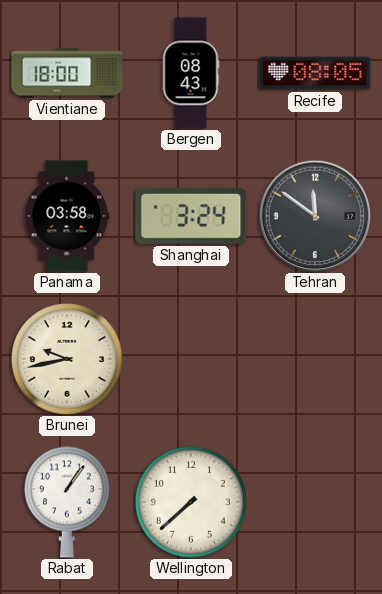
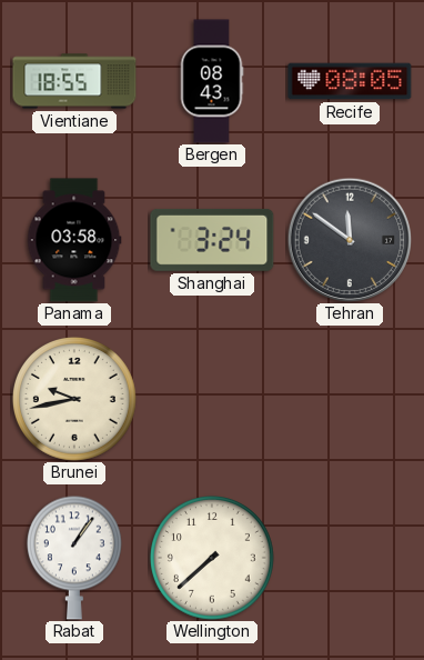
Vientiane: 18:00 -> 18:55
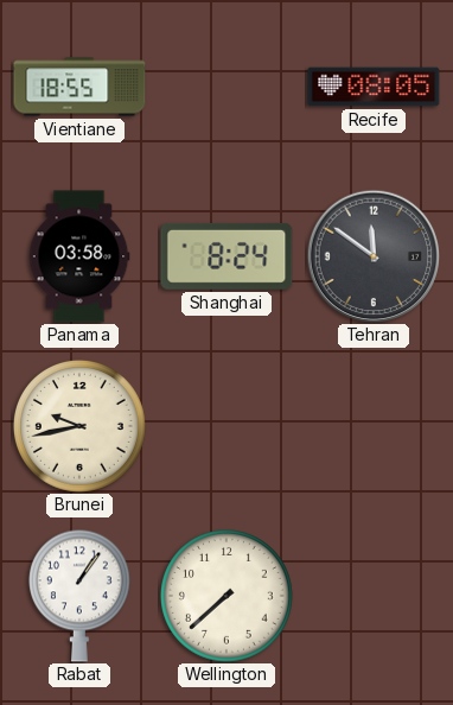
Bergen: 08:43 -> none
Shanghai: 3:24 -> 8:24
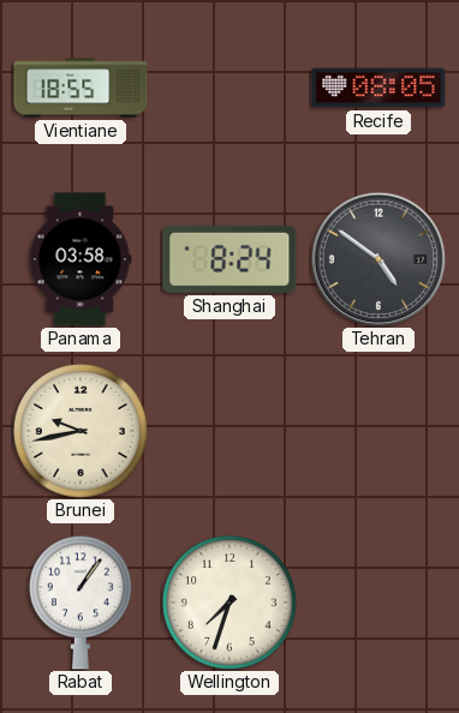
Tehran: 11:51 -> 4:51
Wellington: 7:38 -> 7:33
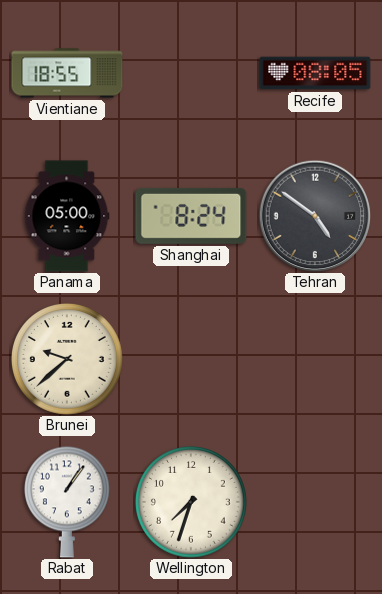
Panama: 03:58 -> 05:00
Brunei: 9:43 -> 9:38
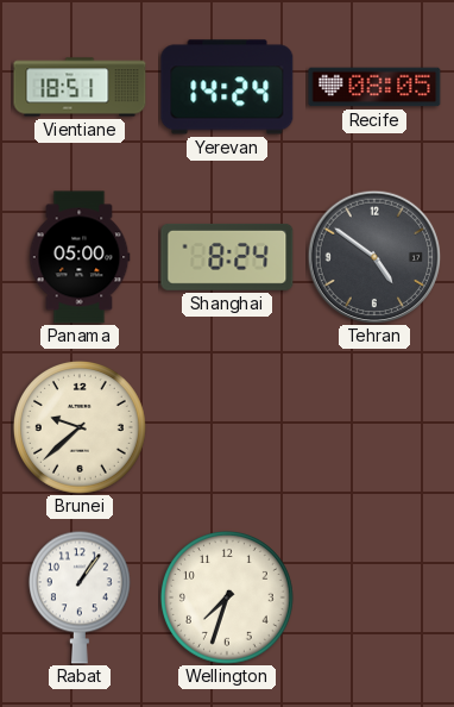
Vientiane: 18:55 -> 18:51
Yerevan: none -> 14:24
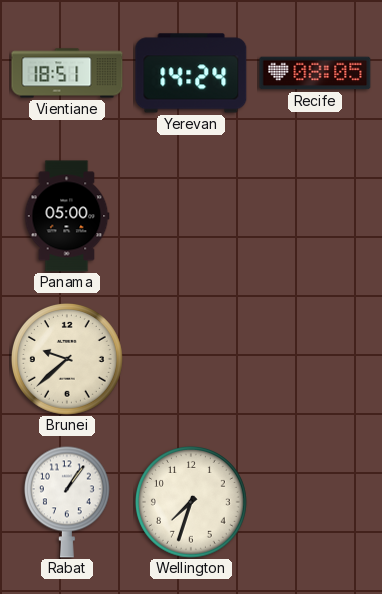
Shanghai: 8:24 -> none
Tehran: 4:51 -> none
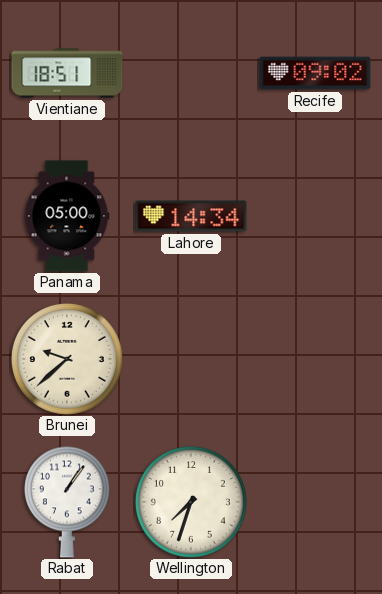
Yerevan: 14:24 -> none
Recife: 08:05 -> 09:02
Lahore: none -> 14:34
